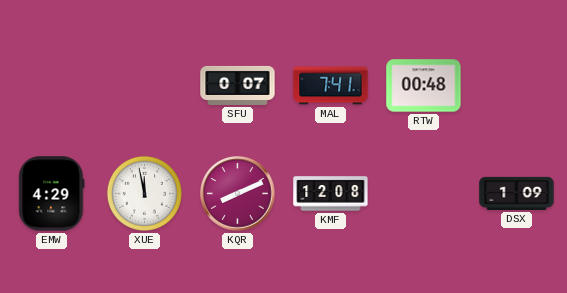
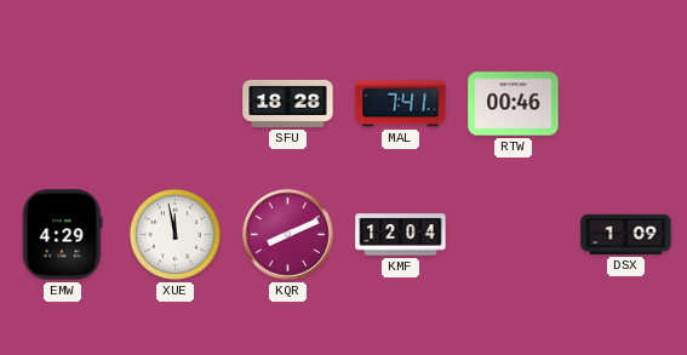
SFU: 0:07 -> 18:28
RTW: 00:48 -> 00:46
KMF: 12:08 -> 12:04
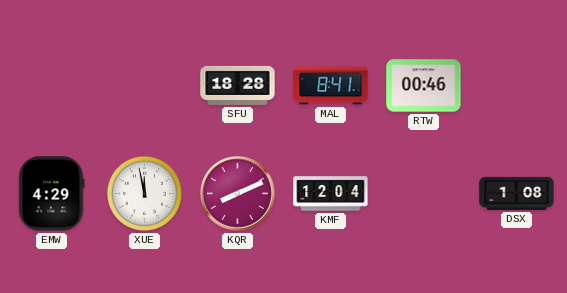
MAL: 7:41 -> 8:41
DSX: 1:09 -> 1:08
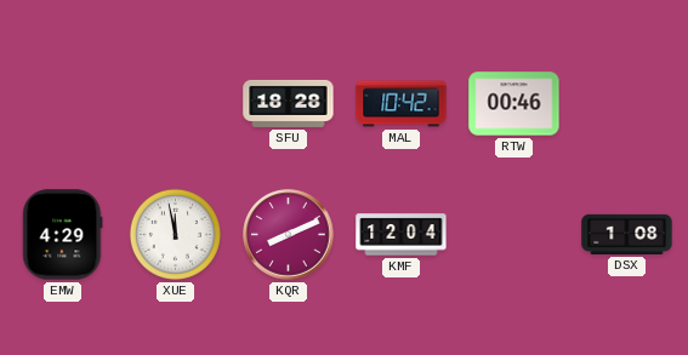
MAL: 8:41 -> 10:42
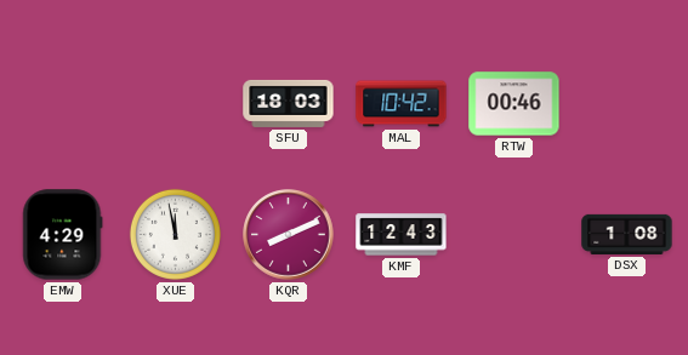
SFU: 18:28 -> 18:03
KMF: 12:04 -> 12:43
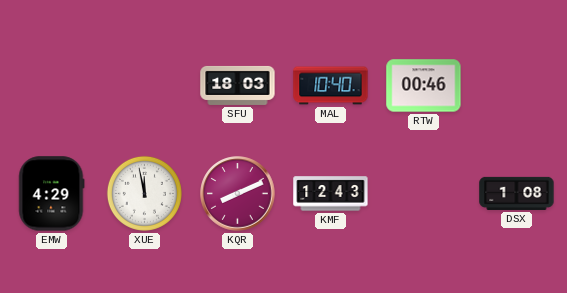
MAL: 10:42 -> 10:40
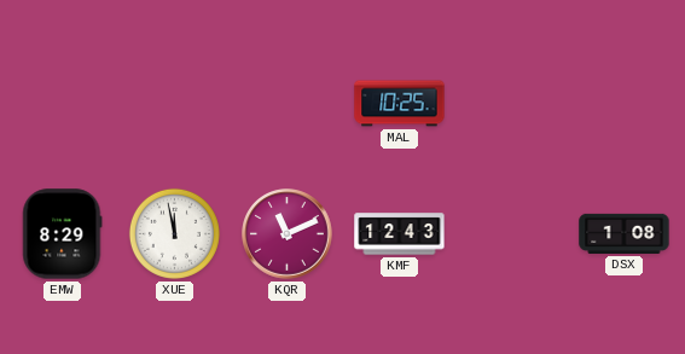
SFU: 18:03 -> none
MAL: 10:40 -> 10:25
RTW: 00:46 -> none
EMW: 4:29 -> 8:29
KQR: 8:11 -> 11:11
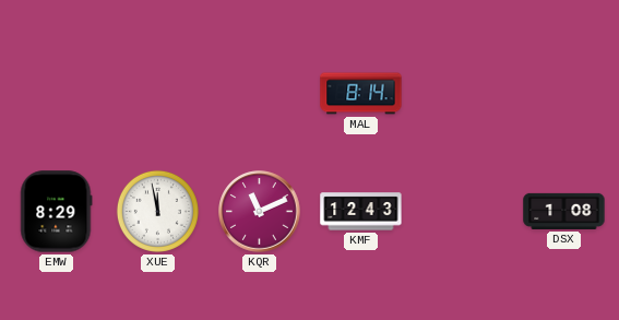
MAL: 10:25 -> 8:14
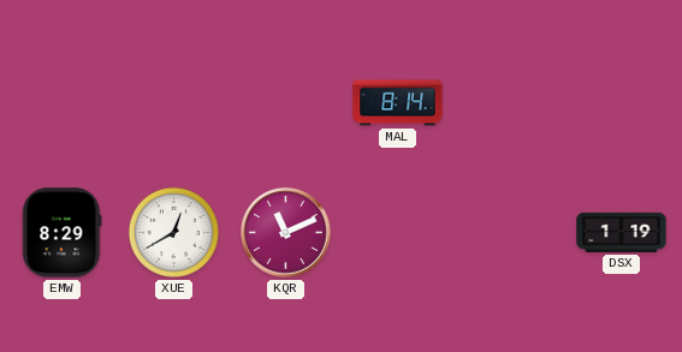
XUE: 11:58 -> 12:40
KMF: 12:43 -> none
DSX: 1:08 -> 1:19
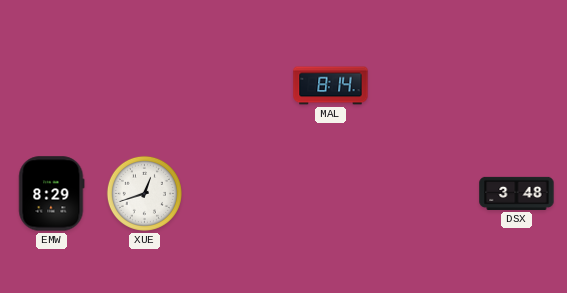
XUE: 12:40 -> 12:42
KQR: 11:11 -> none
DSX: 1:19 -> 3:48
